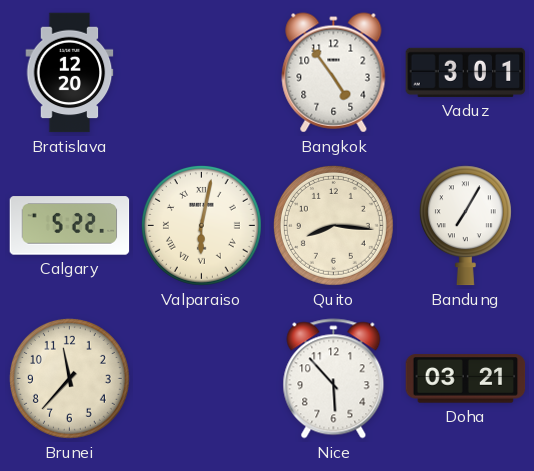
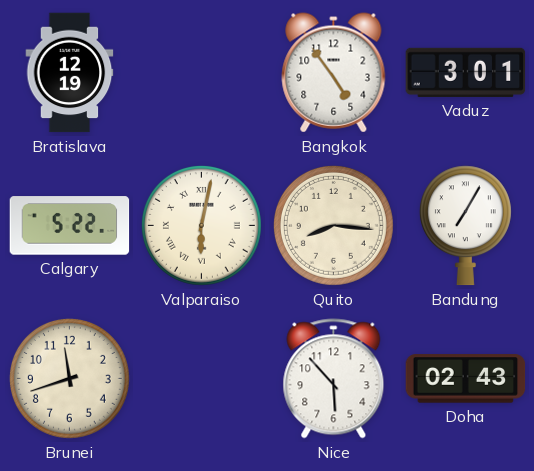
Bratislava: 12:20 -> 12:19
Brunei: 11:37 -> 11:42
Doha: 03:21 -> 02:43
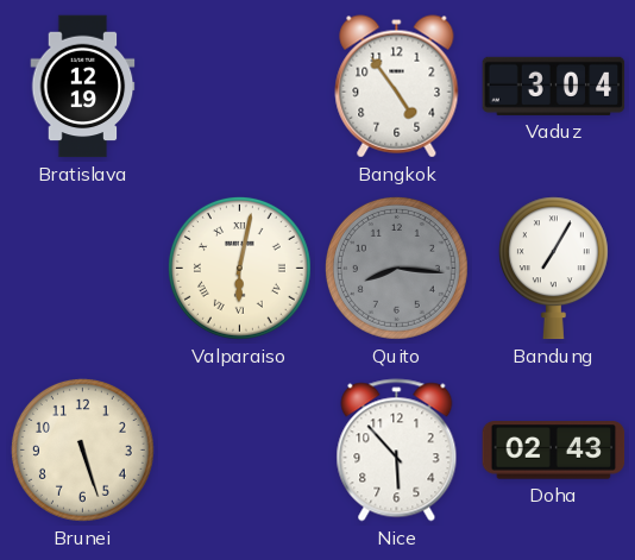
Vaduz: 3:01 -> 3:04
Calgary: 5:22 -> none
Quito dial: cream -> grey
Brunei: 11:42 -> 5:27
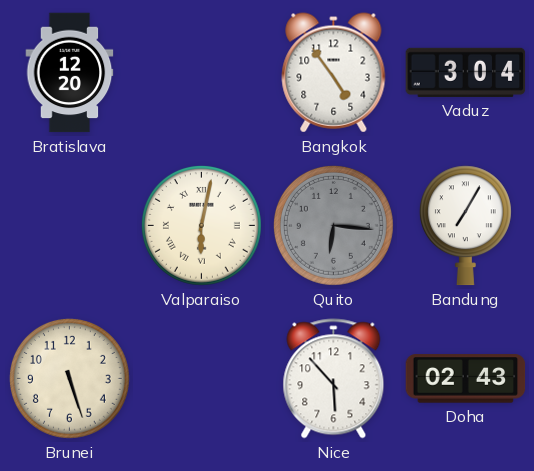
Bratislava: 12:19 -> 12:20
Quito: 8:16 -> 6:16
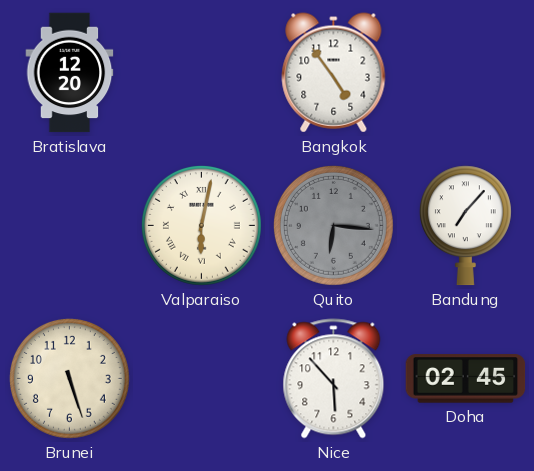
Vaduz: 3:04 -> none
Bandung: 7:05 -> 7:07
Doha: 02:43 -> 02:45
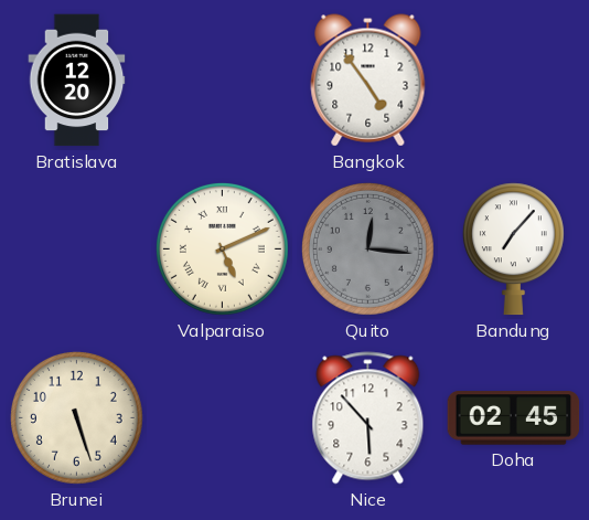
Valparaiso: 6:02 -> 5:11
Quito: 6:16 -> 12:16
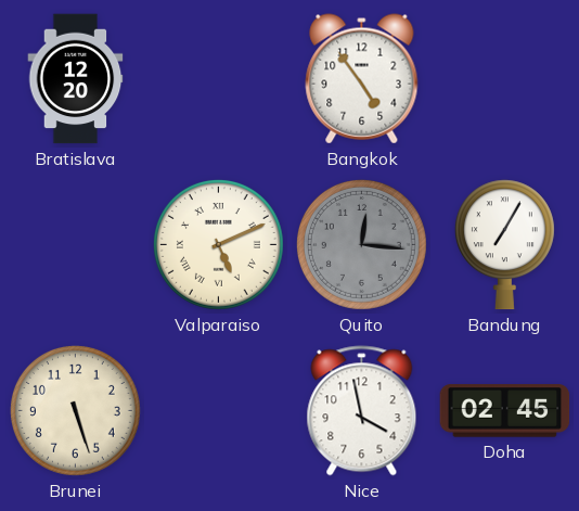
Bandung: 7:07 -> 7:05
Nice: 5:53 -> 3:58
